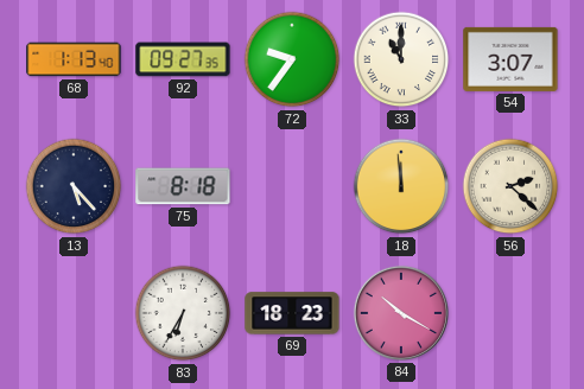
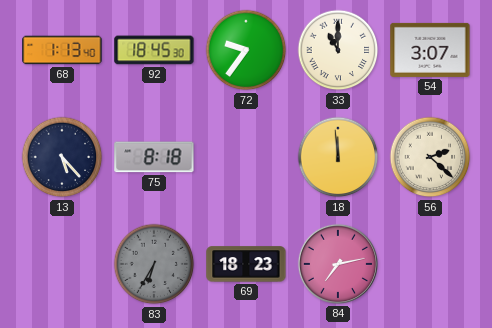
92: 09:27 -> 18:45
83 dial: white -> grey
84: 10:20 -> 7:13
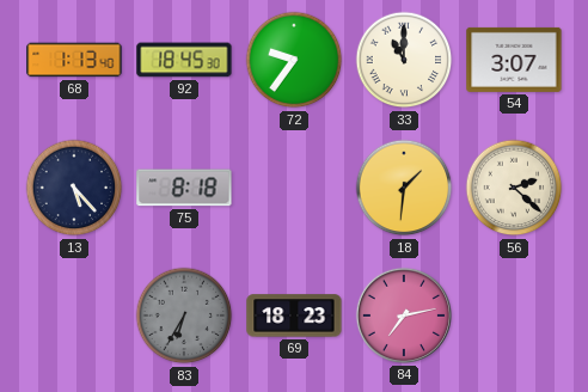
18: 11:59 -> 1:31
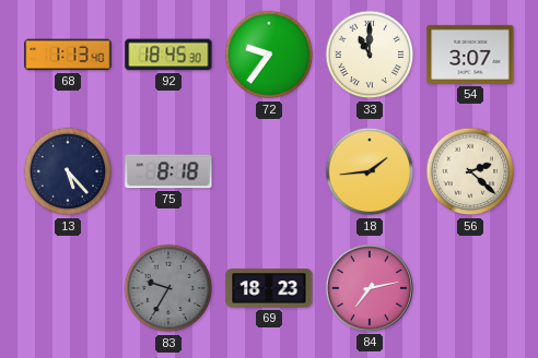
18: 1:31 -> 1:44
83: 6:35 -> 9:35
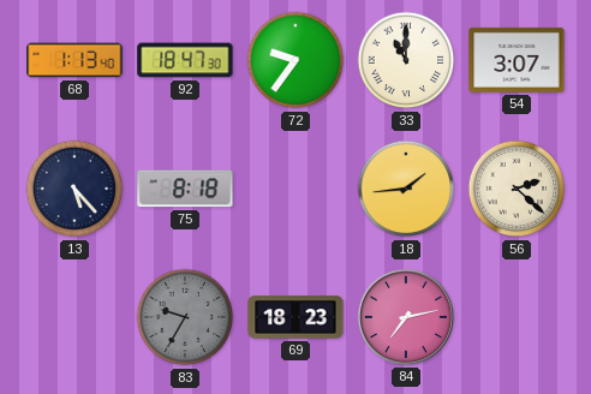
92: 18:45 -> 18:47
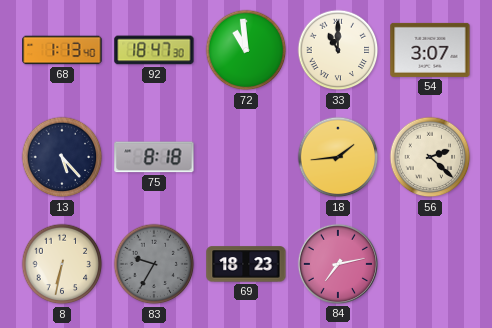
72: 9:36 -> 10:59
8: none -> 6:32
